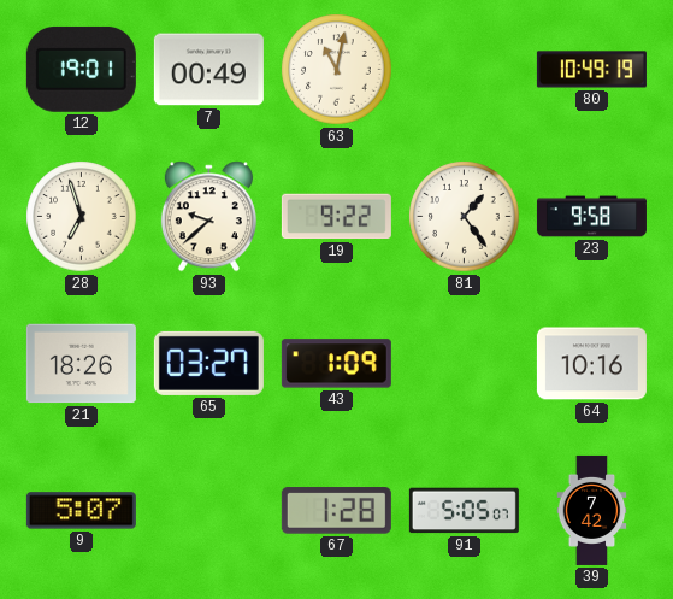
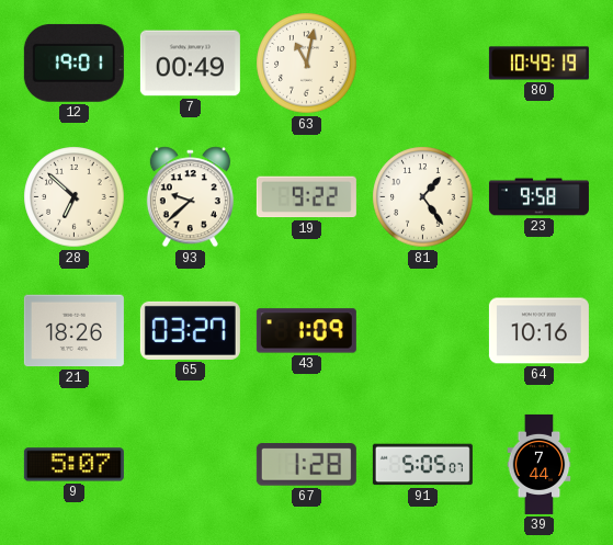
28: 6:57 -> 6:52
39: 7:42 -> 7:44
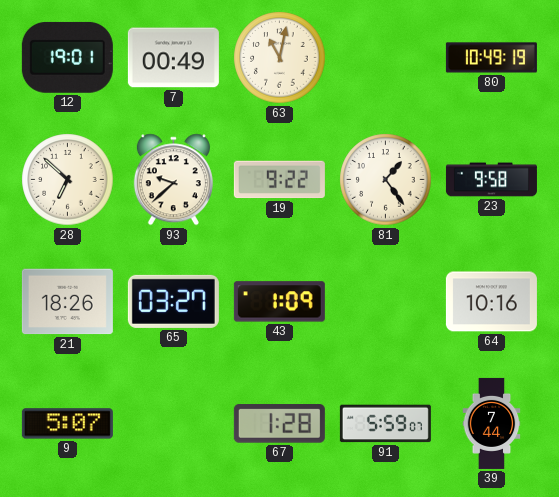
91: 5:05 -> 5:59
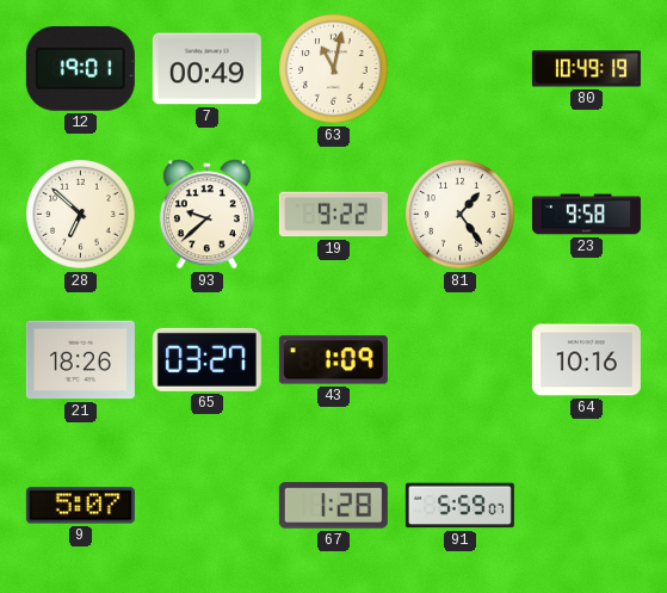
39: 7:44 -> none
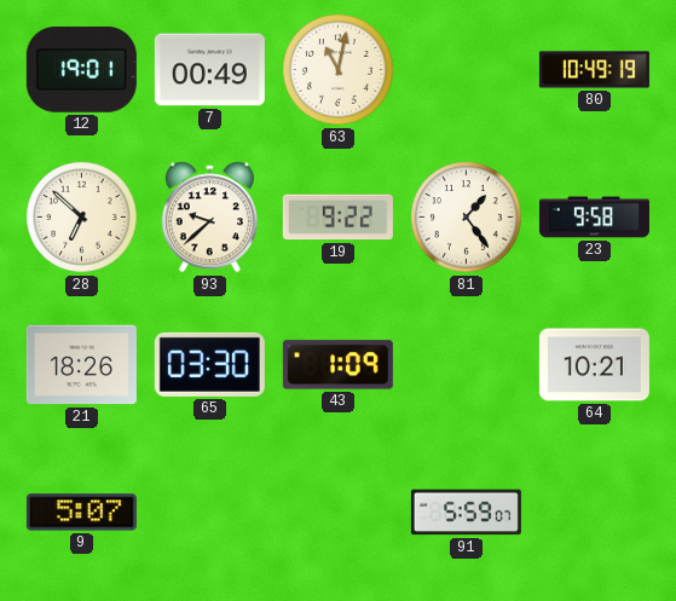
65: 03:27 -> 03:30
64: 10:16 -> 10:21
67: 1:28 -> none
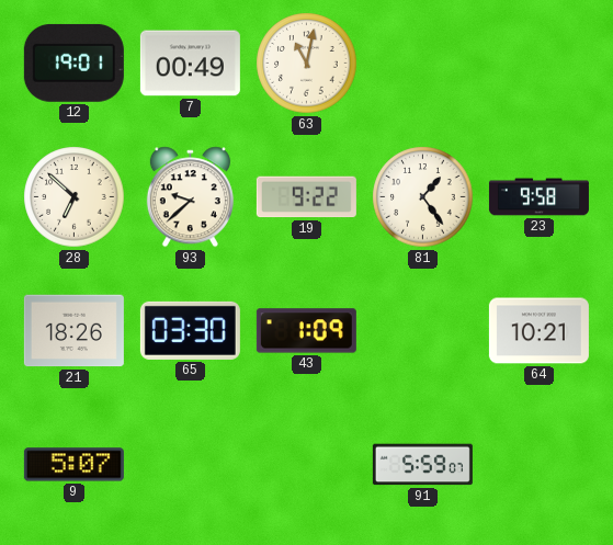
80: 10:49 -> none
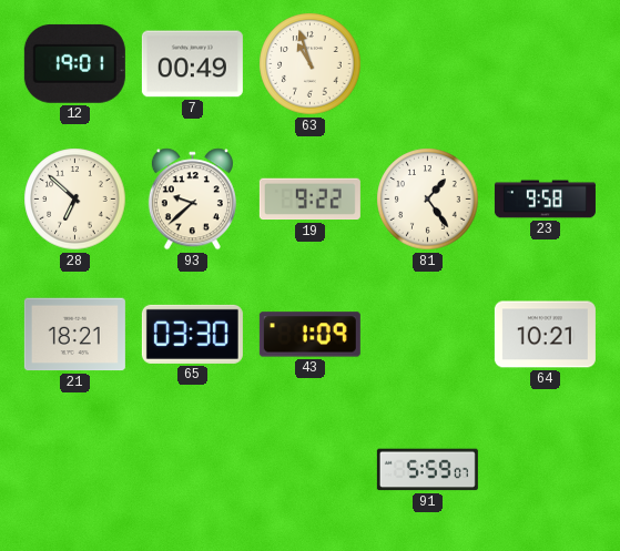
63: 11:02 -> 10:57
21: 18:26 -> 18:21
9: 5:07 -> none
